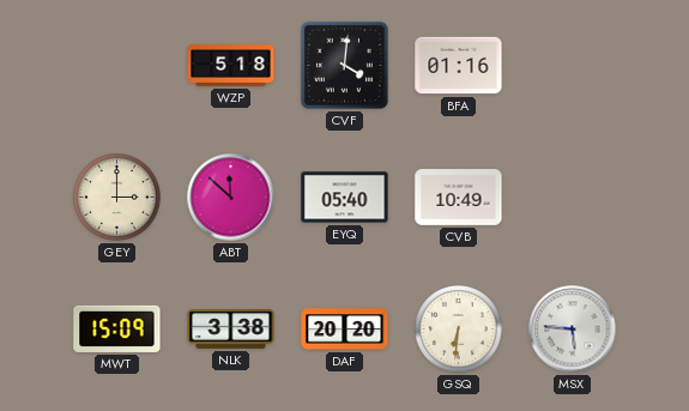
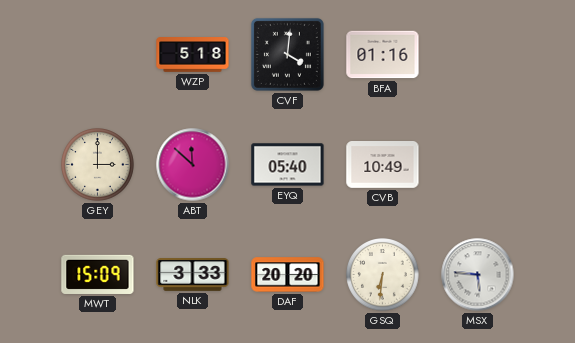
NLK: 3:38 -> 3:33
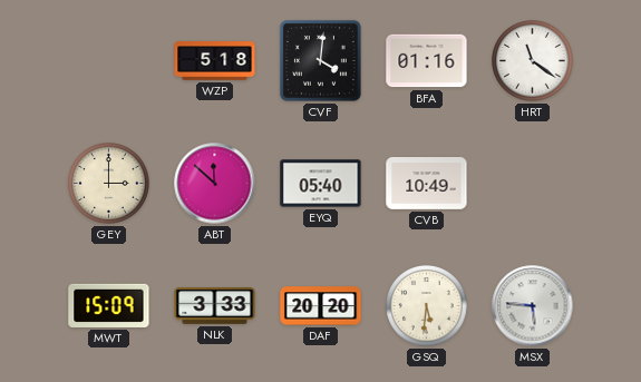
HRT: none -> 11:21
GSQ: 6:31 -> 5:31
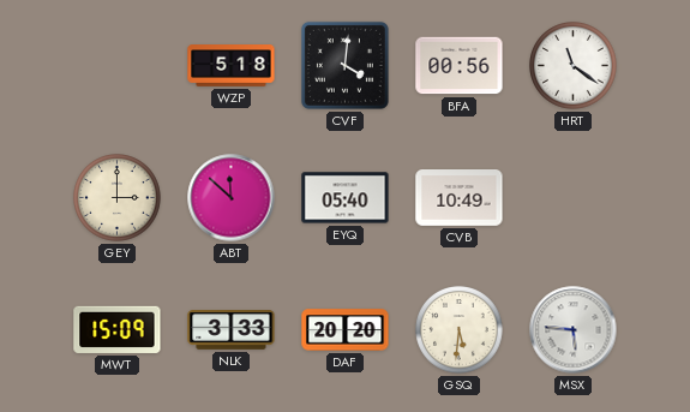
BFA: 01:16 -> 00:56
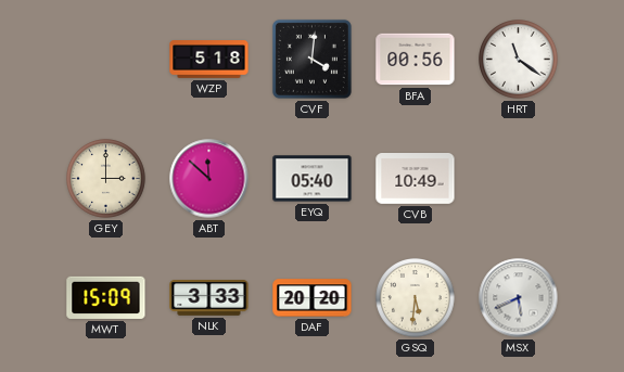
MSX: 5:46 -> 5:41
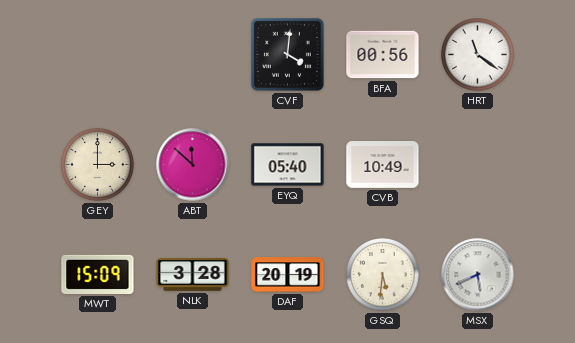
WZP: 5:18 -> none
NLK: 3:33 -> 3:28
DAF: 20:20 -> 20:19
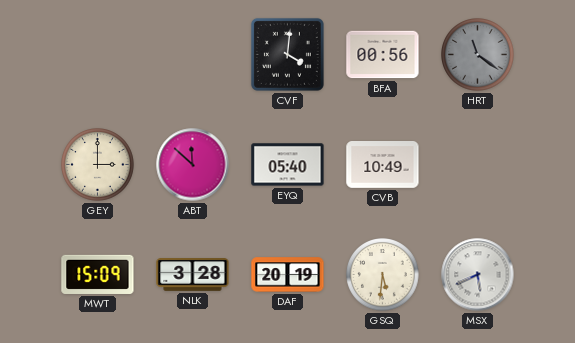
HRT dial: white -> grey
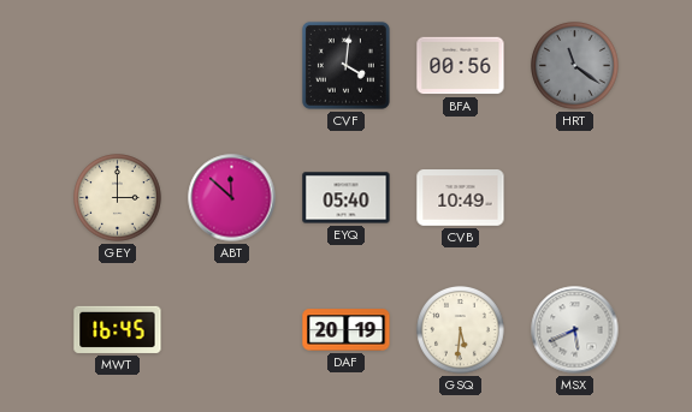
MWT: 15:09 -> 16:45
NLK: 3:28 -> none
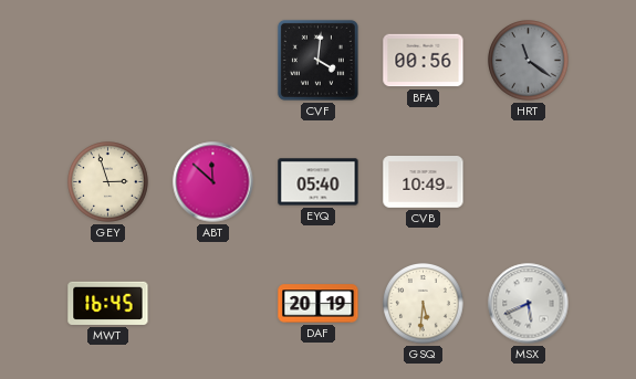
GEY: 3:00 -> 2:57
